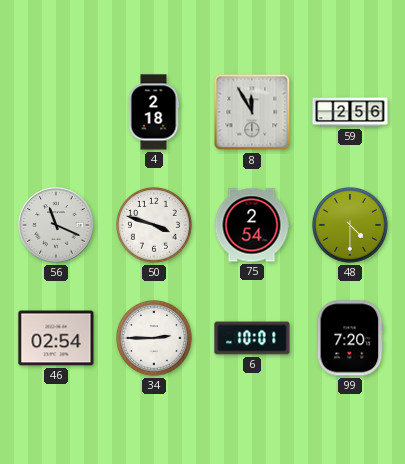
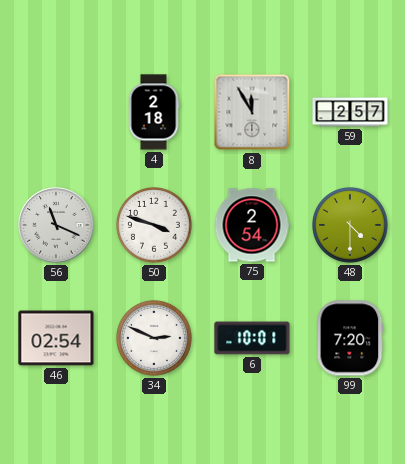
59: 2:56 -> 2:57
34: 2:45 -> 2:49
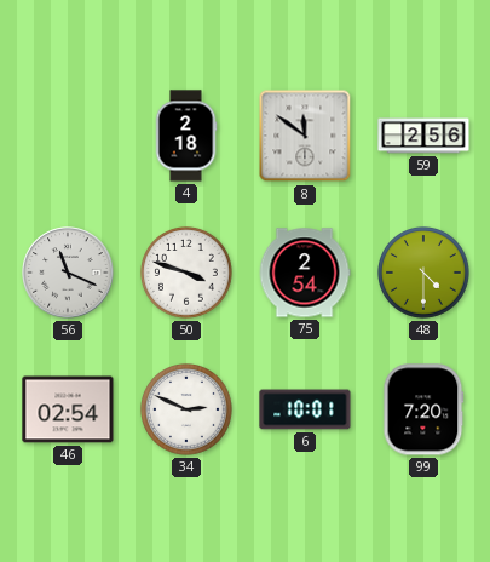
8: 11:55 -> 11:51
59: 2:57 -> 2:56
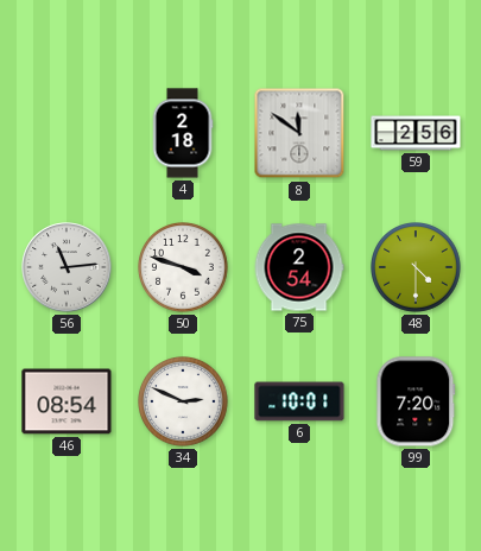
56: 11:19 -> 11:14
46: 02:54 -> 08:54
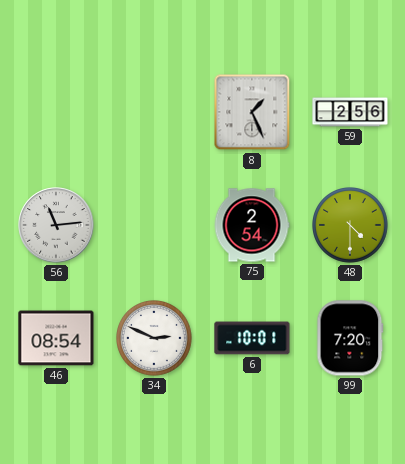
4: 2:18 -> none
8: 11:51 -> 1:26
50: 3:48 -> none
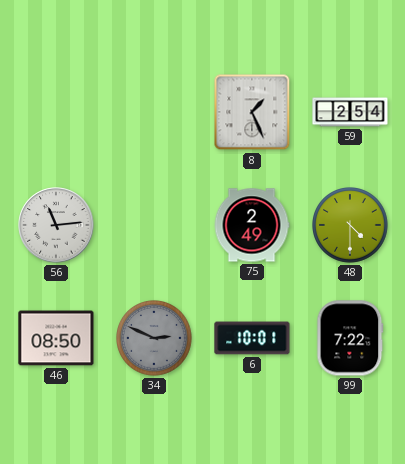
59: 2:56 -> 2:54
75: 2:54 -> 2:49
46: 08:54 -> 08:50
34 dial: white -> grey
99: 7:20 -> 7:22
